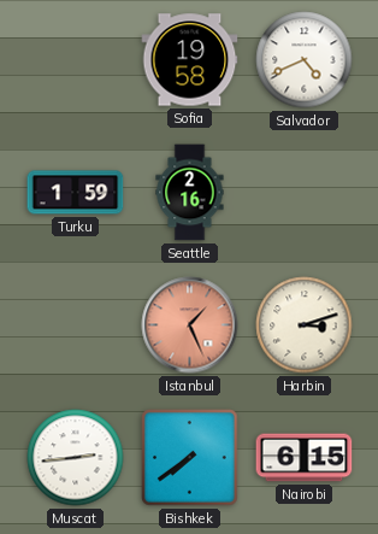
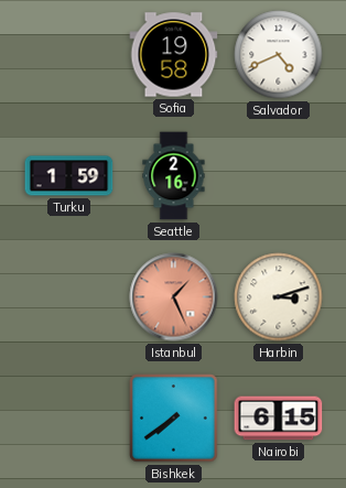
Muscat: 2:44 -> none
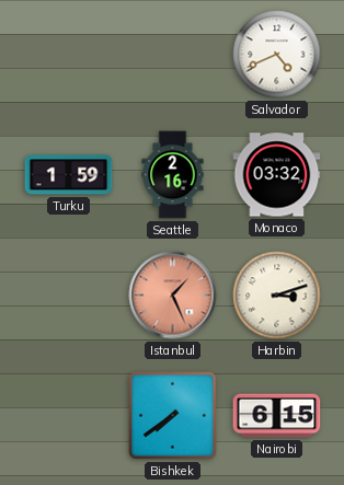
Sofia: 19:58 -> none
Monaco: none -> 03:32
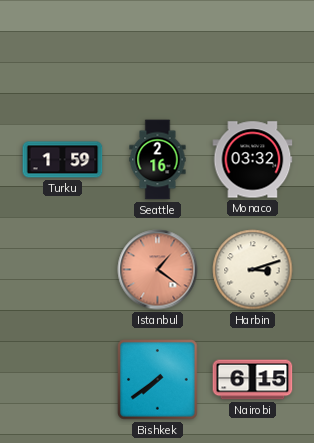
Salvador: 4:41 -> none
Istanbul: 1:26 -> 1:21
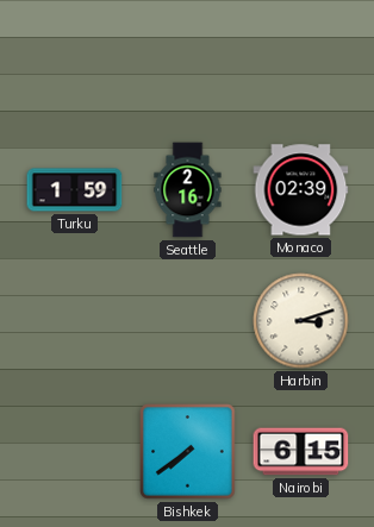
Monaco: 03:32 -> 02:39
Istanbul: 1:21 -> none
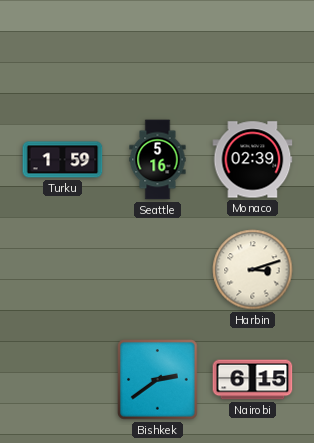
Seattle: 2:16 -> 5:16
Bishkek: 7:39 -> 2:39
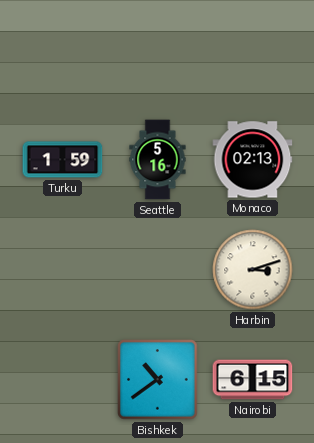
Monaco: 02:39 -> 02:13
Bishkek: 2:39 -> 10:39
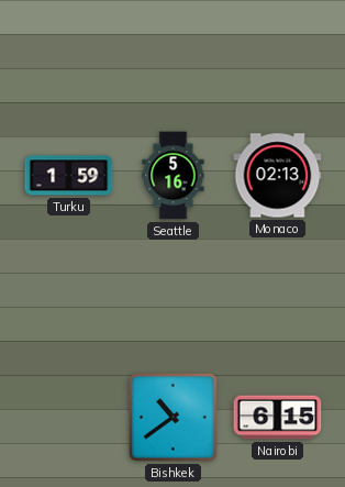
Harbin: 3:12 -> none
